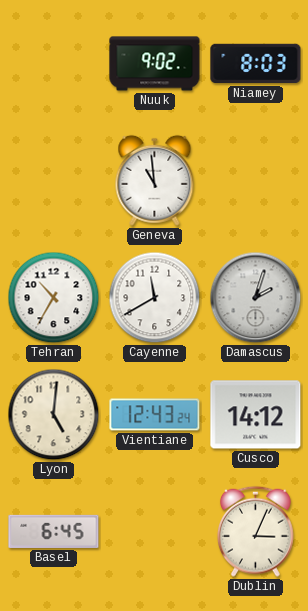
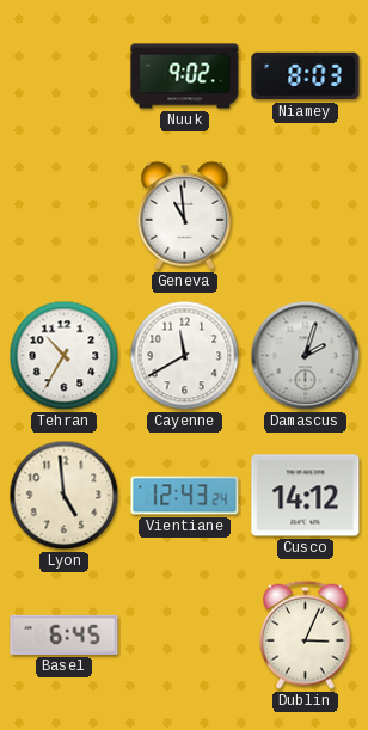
Lyon: 5:01 -> 4:59
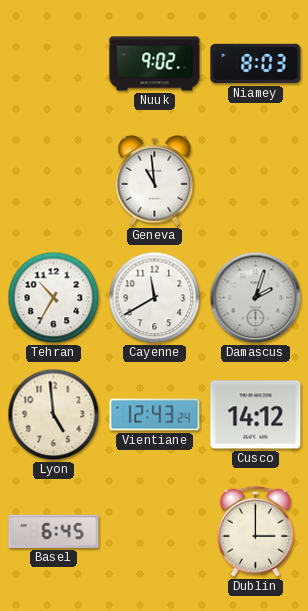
Dublin: 3:04 -> 3:00
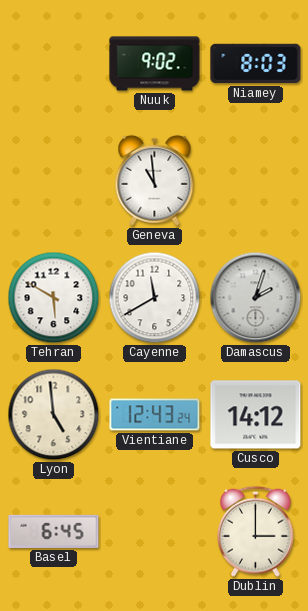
Tehran: 10:35 -> 5:50
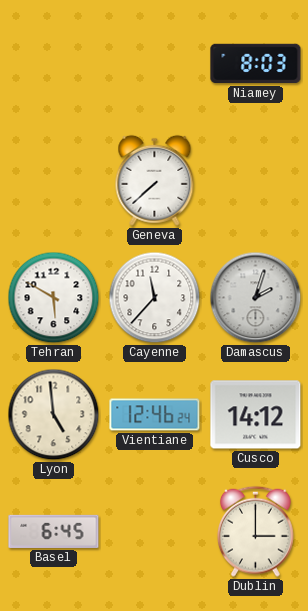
Nuuk: 9:02 -> none
Geneva: 10:59 -> 7:38
Cayenne: 11:40 -> 11:37
Vientiane: 12:43 -> 12:46
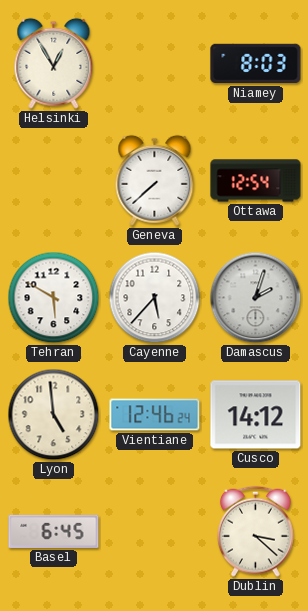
Helsinki: none -> 12:55
Ottawa: none -> 12:54
Cayenne: 11:37 -> 5:37
Dublin: 3:00 -> 3:22
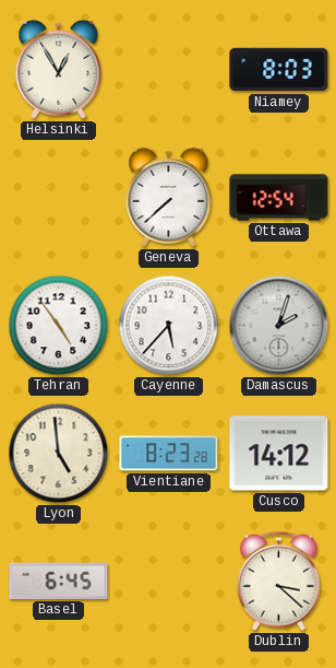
Tehran: 5:50 -> 4:54
Vientiane: 12:46 -> 8:23
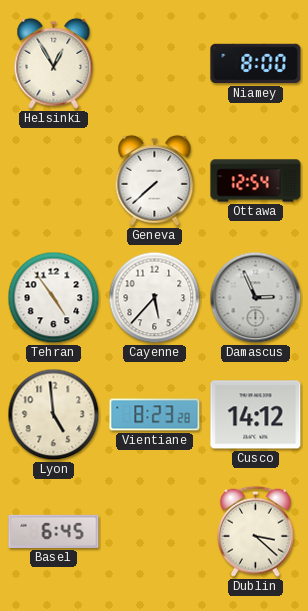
Niamey: 8:03 -> 8:00
Damascus: 2:03 -> 2:56
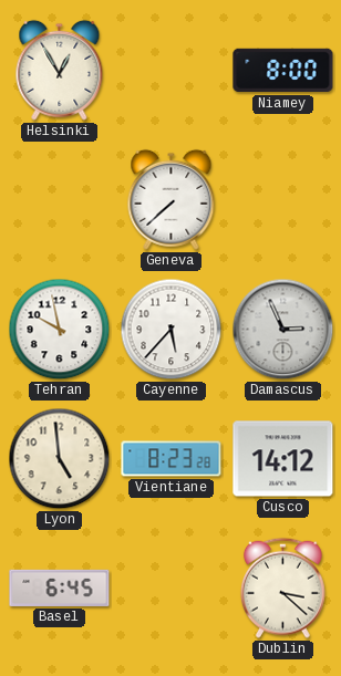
Ottawa: 12:54 -> none
Tehran: 4:54 -> 9:58
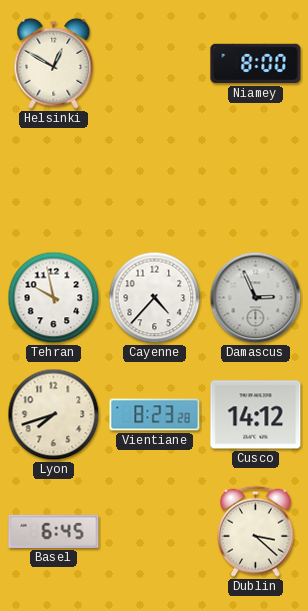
Helsinki: 12:55 -> 12:50
Geneva: 7:38 -> none
Cayenne: 5:37 -> 4:37
Lyon: 4:59 -> 7:42
